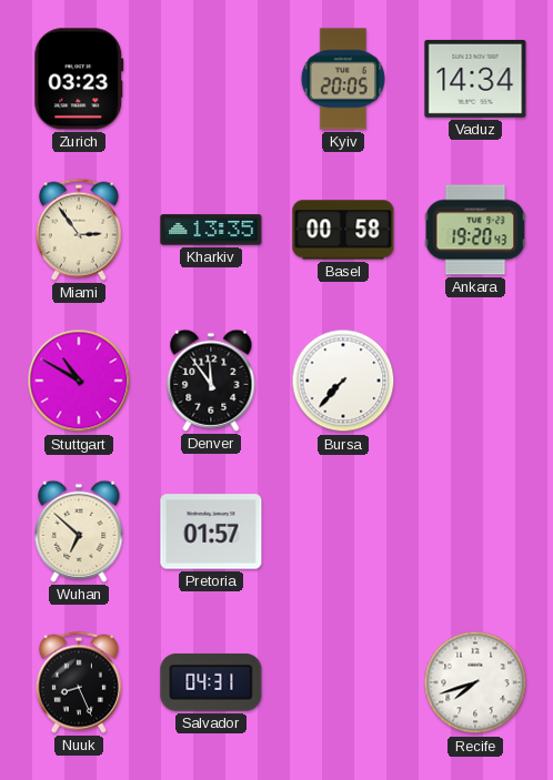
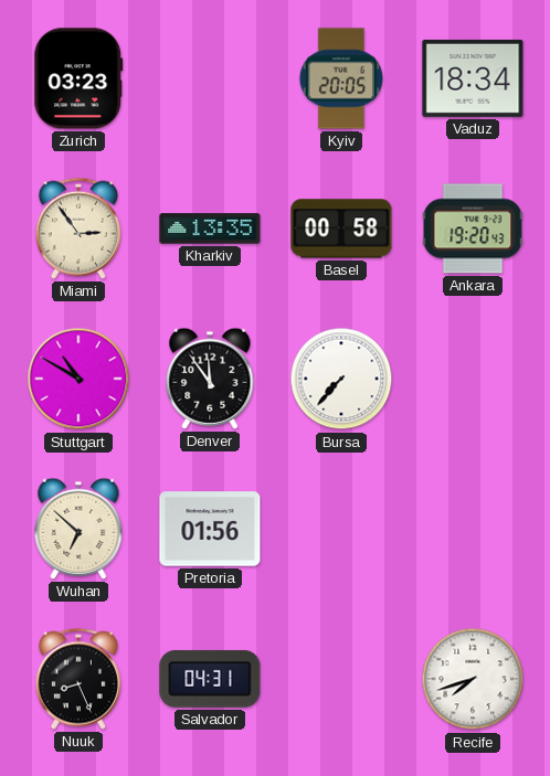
Vaduz: 14:34 -> 18:34
Pretoria: 01:57 -> 01:56
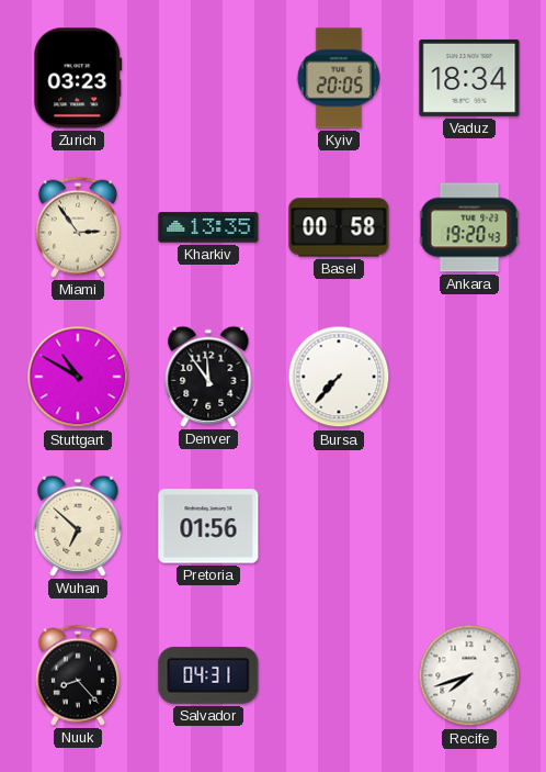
Nuuk: 8:26 -> 8:23
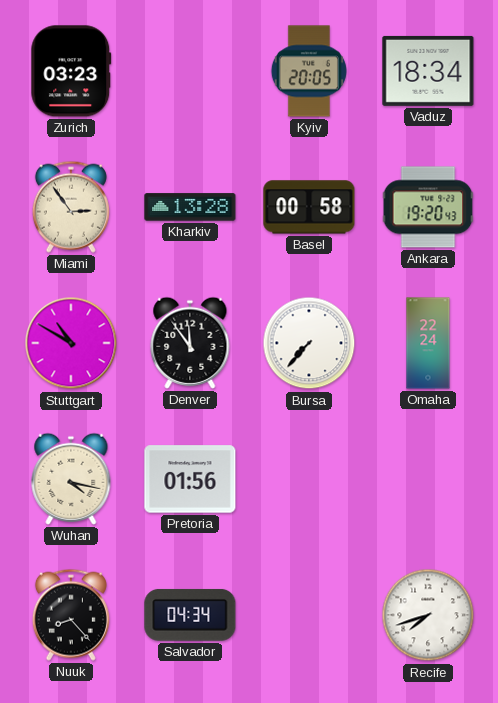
Kharkiv: 13:35 -> 13:28
Omaha: none -> 22:24
Wuhan: 6:52 -> 4:17
Salvador: 04:31 -> 04:34
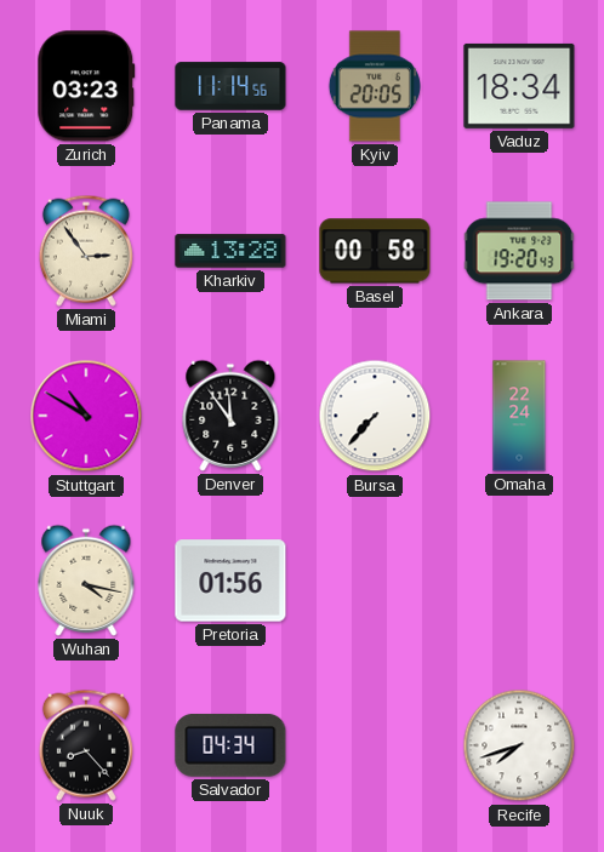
Panama: none -> 11:14
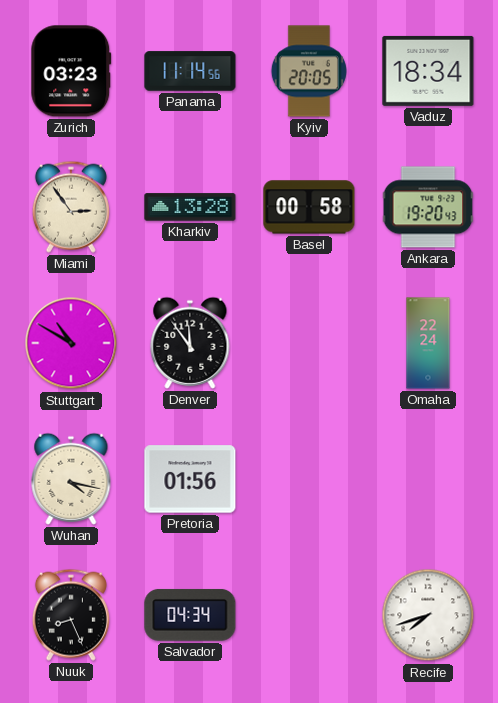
Bursa: 7:37 -> none
Nuuk: 8:23 -> 8:26
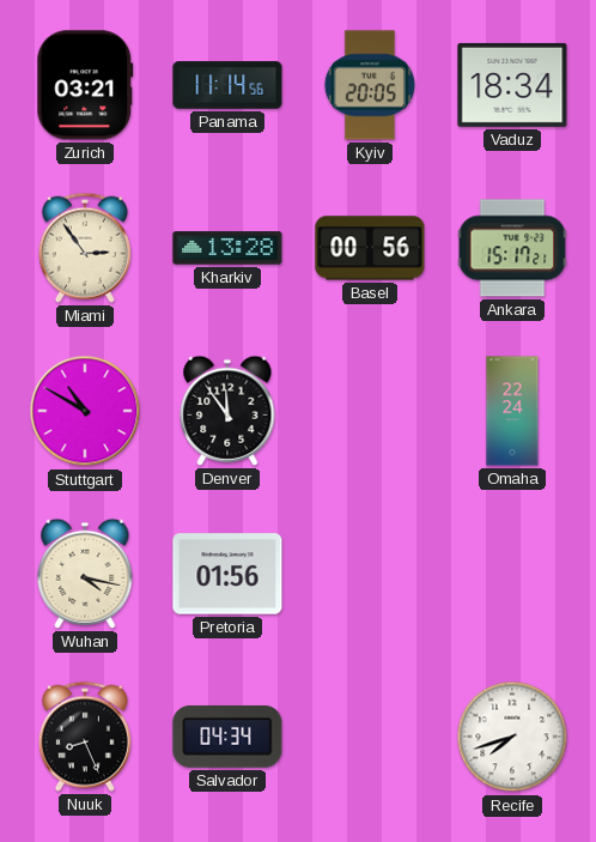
Zurich: 03:23 -> 03:21
Basel: 00:58 -> 00:56
Ankara: 19:20 -> 15:17
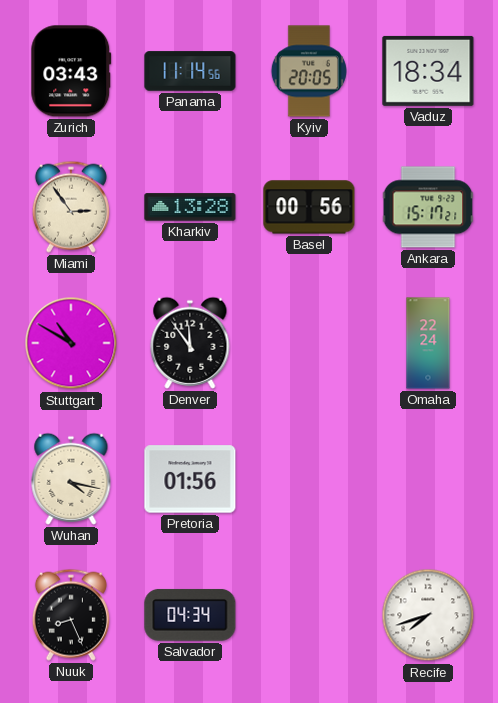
Zurich: 03:21 -> 03:43
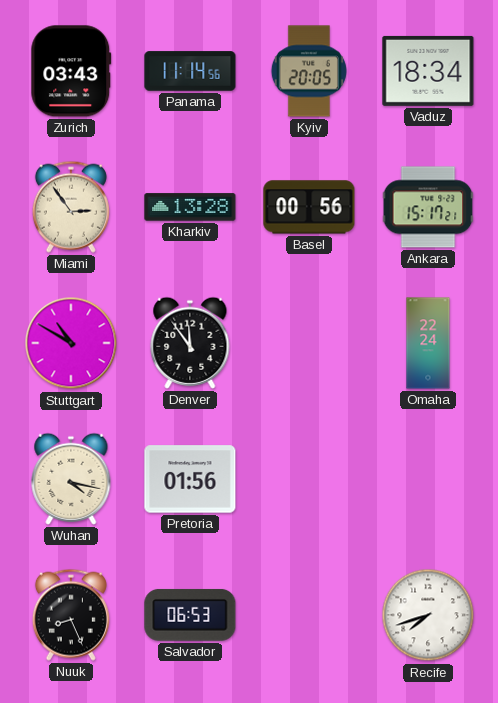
Salvador: 04:34 -> 06:53
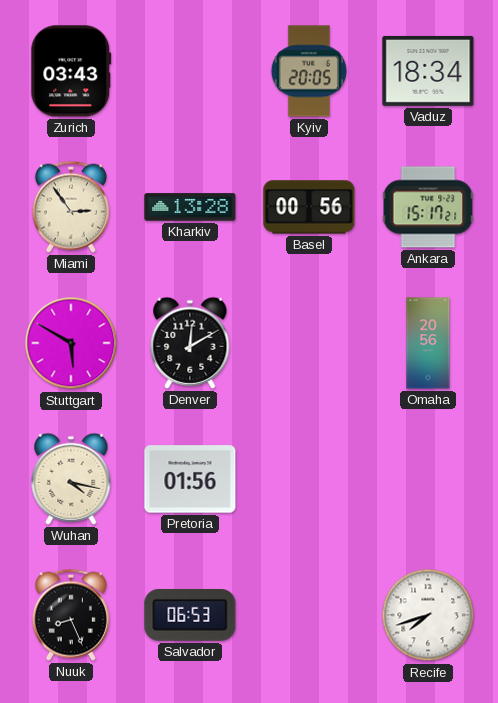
Panama: 11:14 -> none
Stuttgart: 10:50 -> 5:50
Denver: 11:54 -> 12:10
Omaha: 22:24 -> 20:56
